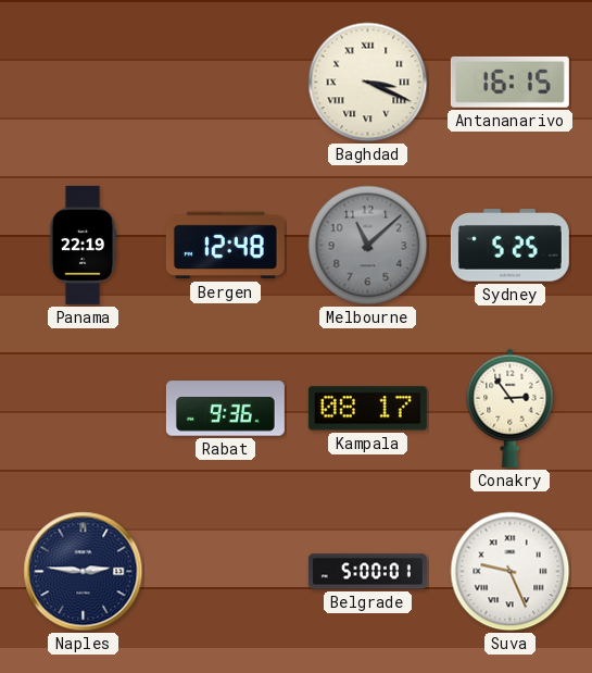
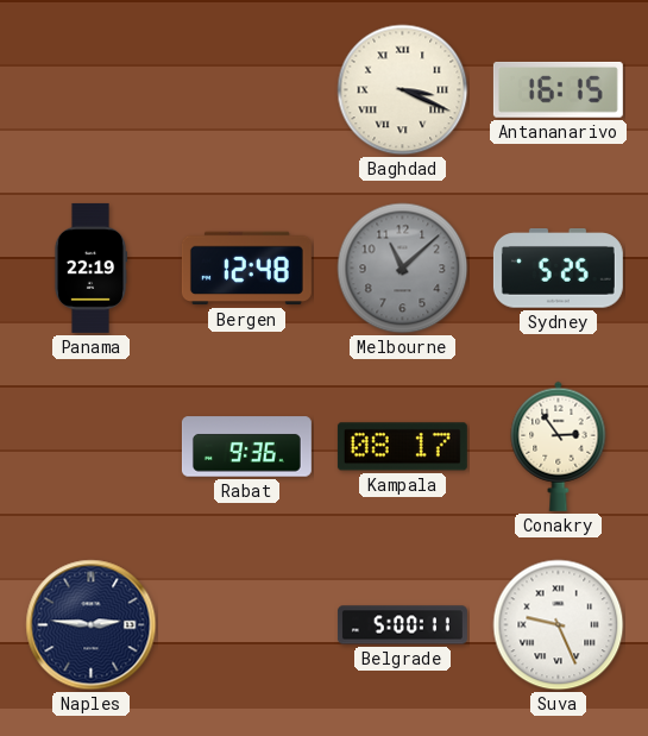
Belgrade: 5:00:01 -> 5:00:11
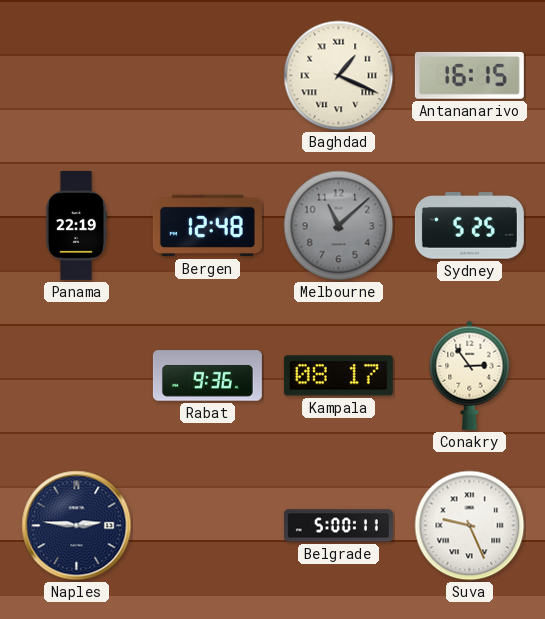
Baghdad: 3:19 -> 1:19
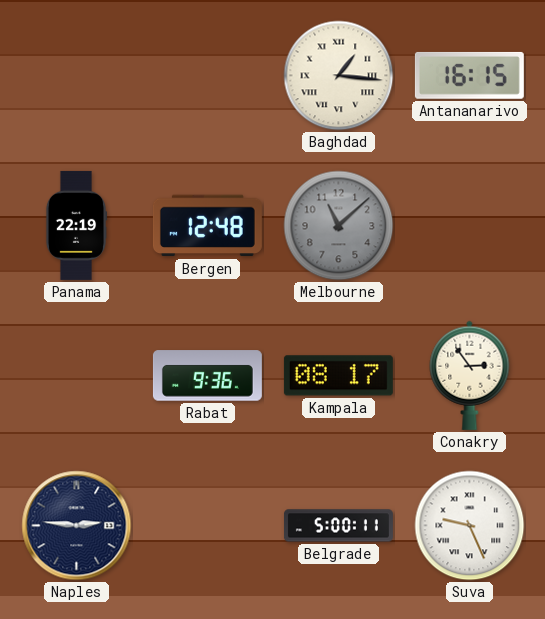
Baghdad: 1:19 -> 1:16
Sydney: 5:25 -> none
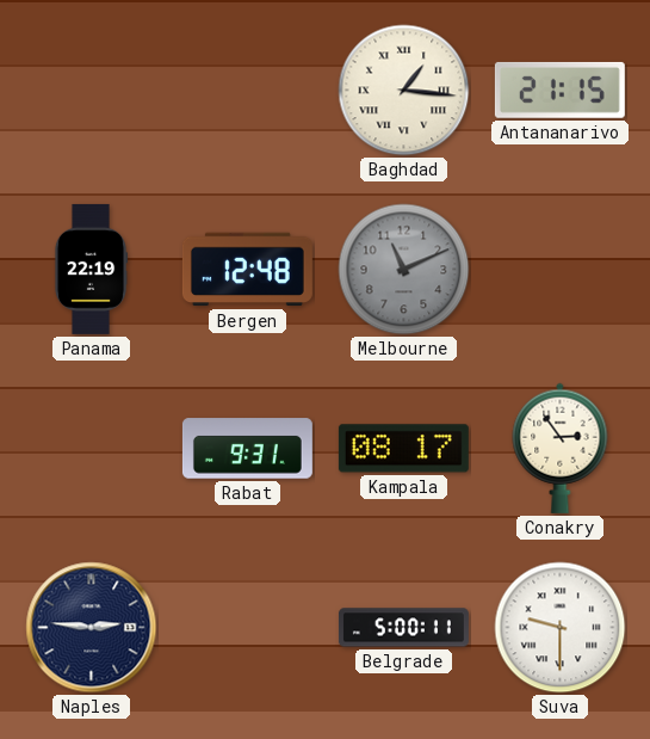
Antananarivo: 16:15 -> 21:15
Melbourne: 11:08 -> 11:11
Rabat: 9:36 -> 9:31
Suva: 9:26 -> 9:30
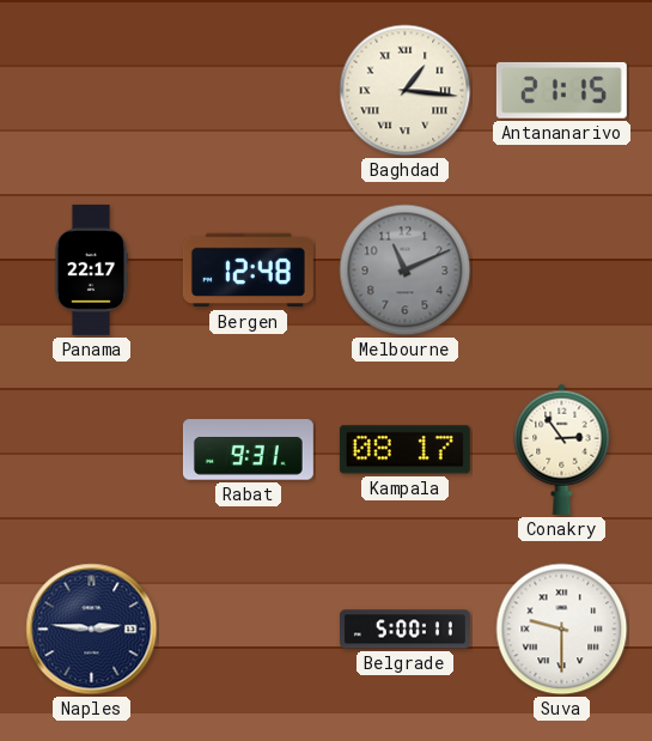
Panama: 22:19 -> 22:17
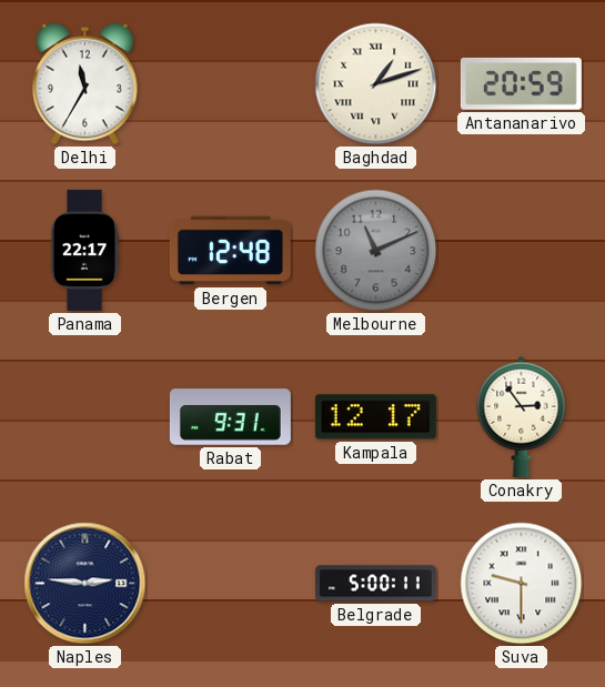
Delhi: none -> 11:35
Baghdad: 1:16 -> 1:12
Antananarivo: 21:15 -> 20:59
Kampala: 08:17 -> 12:17
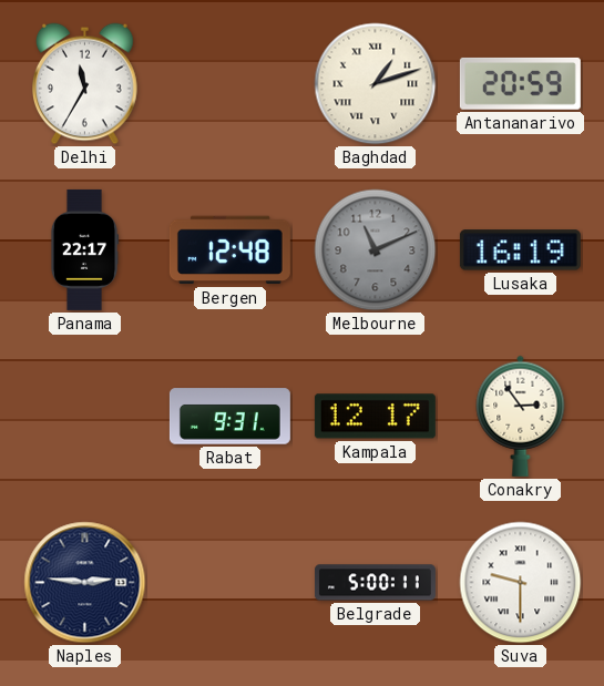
Lusaka: none -> 16:19
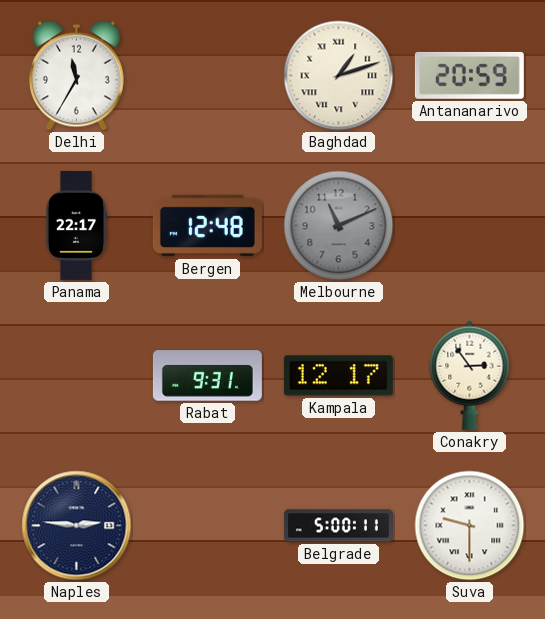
Lusaka: 16:19 -> none
